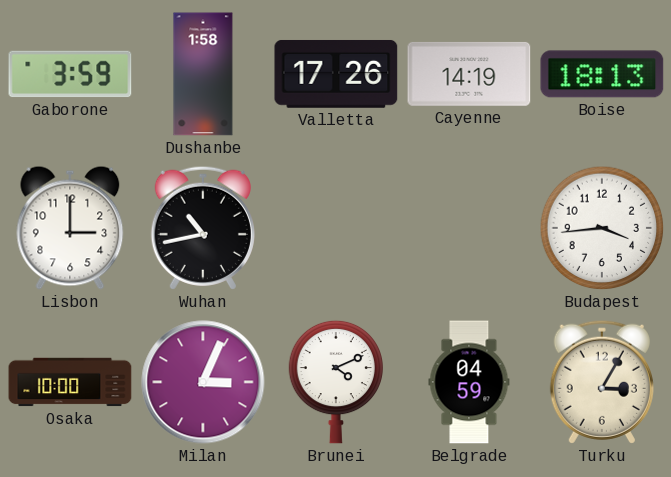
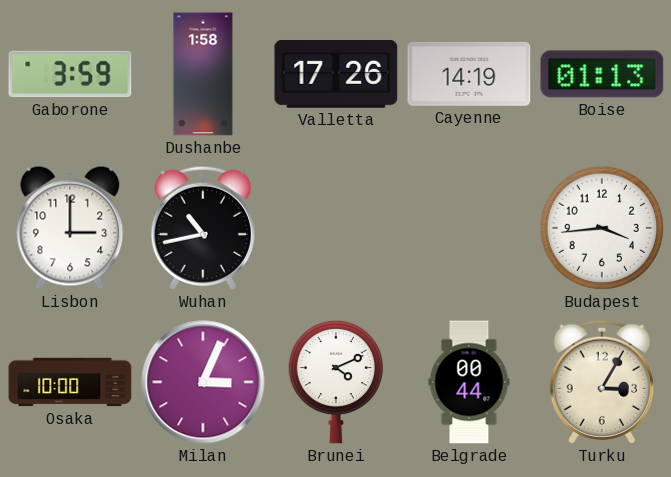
Boise: 18:13 -> 01:13
Belgrade: 04:59 -> 00:44
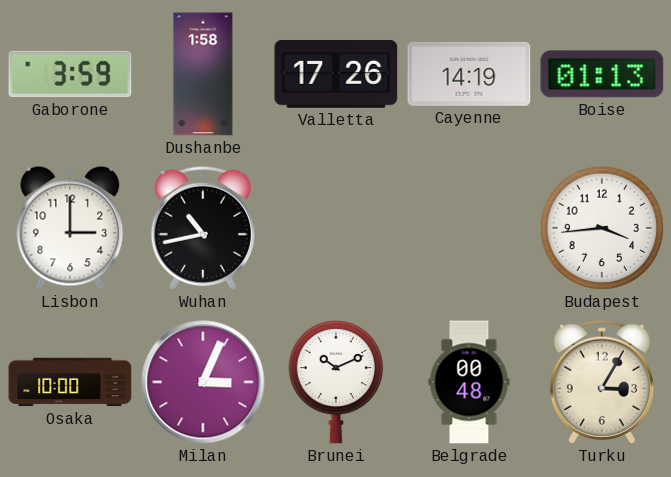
Brunei: 4:11 -> 10:11
Belgrade: 00:44 -> 00:48
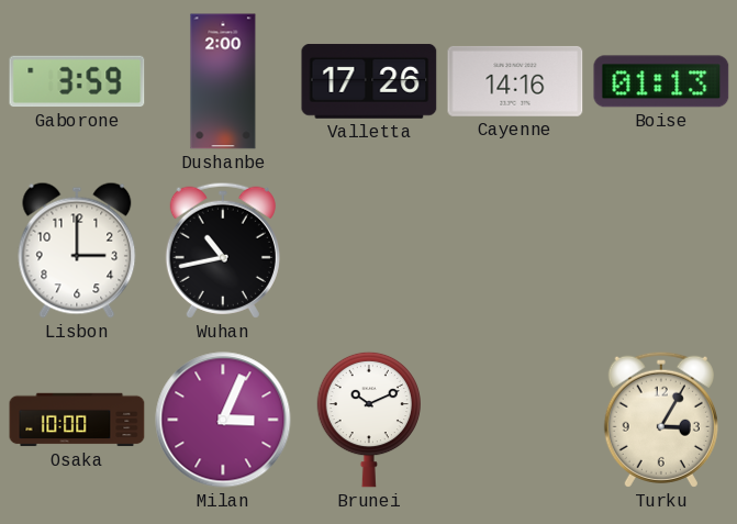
Dushanbe: 1:58 -> 2:00
Cayenne: 14:19 -> 14:16
Budapest: 3:44 -> none
Belgrade: 00:48 -> none
